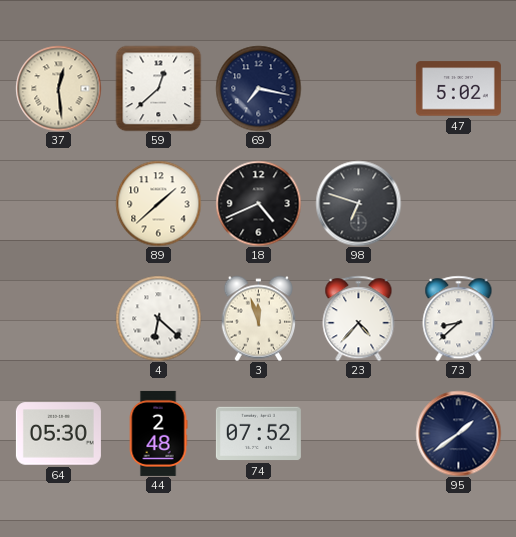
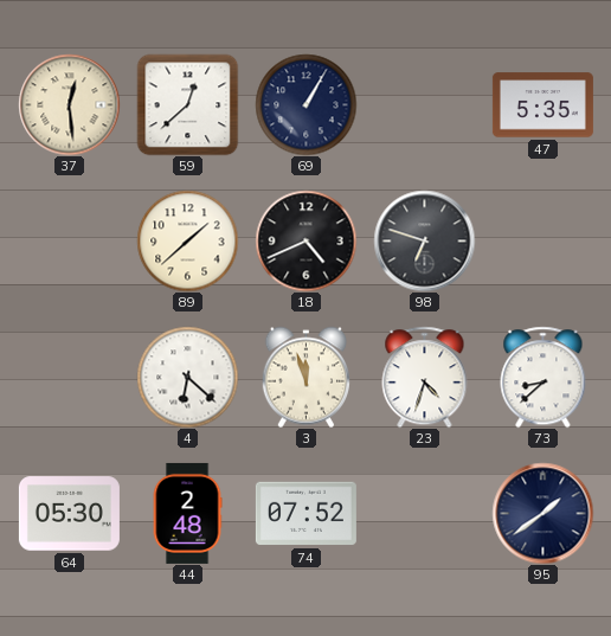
69: 7:17 -> 1:05
47: 5:02 -> 5:35
23: 4:37 -> 4:33
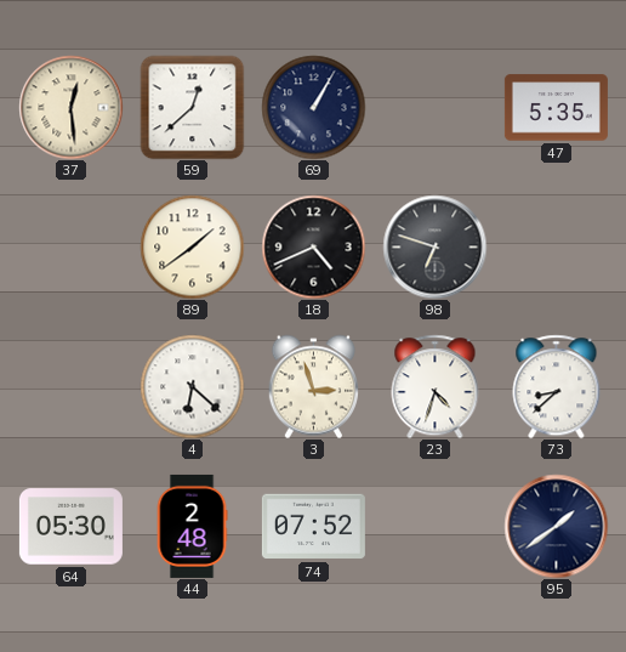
89: 1:38 -> 1:39
3: 11:57 -> 2:57
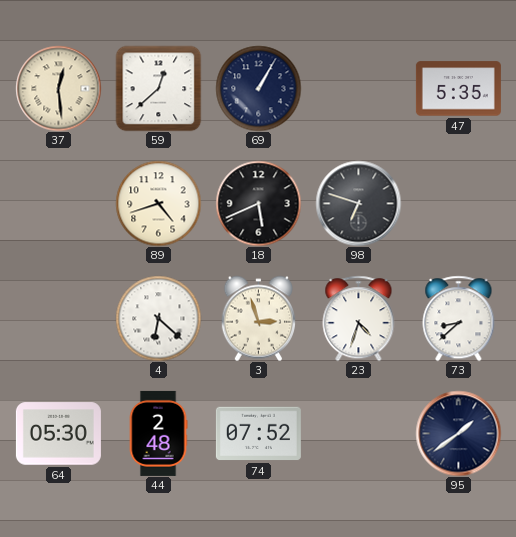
89: 1:39 -> 4:42
18: 4:41 -> 5:41
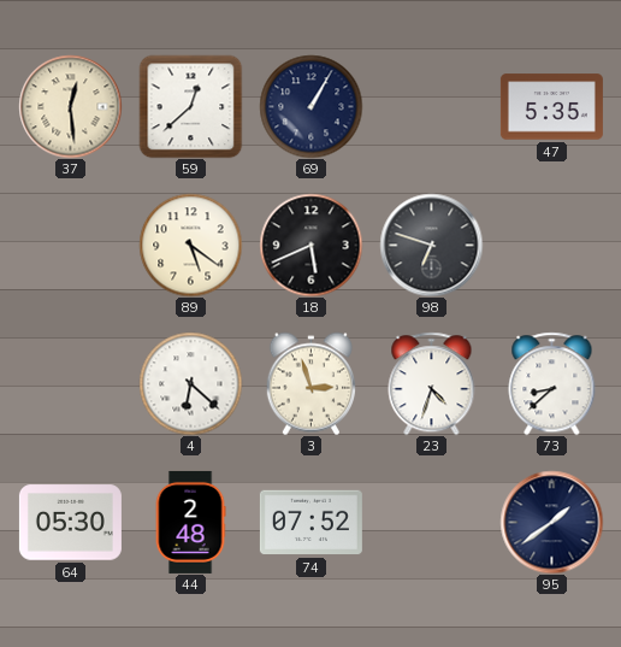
89: 4:42 -> 5:21
